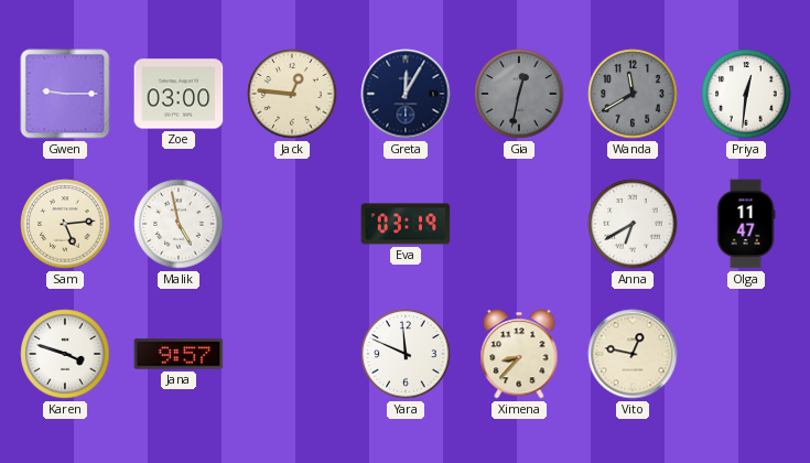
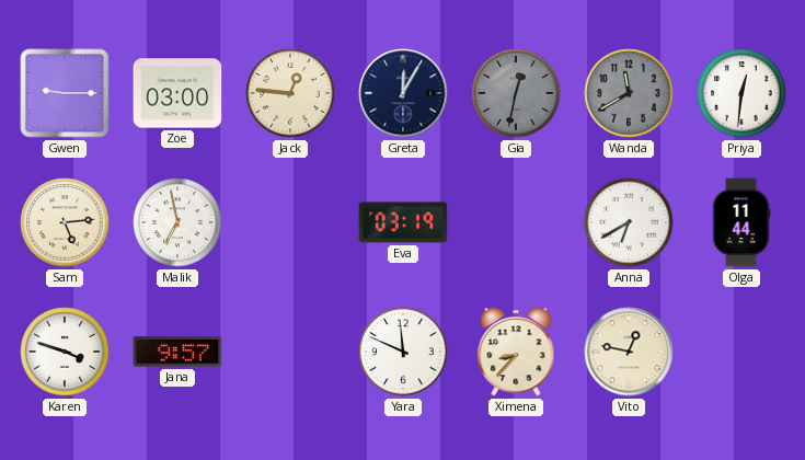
Malik: 4:58 -> 6:58
Olga: 11:47 -> 11:44
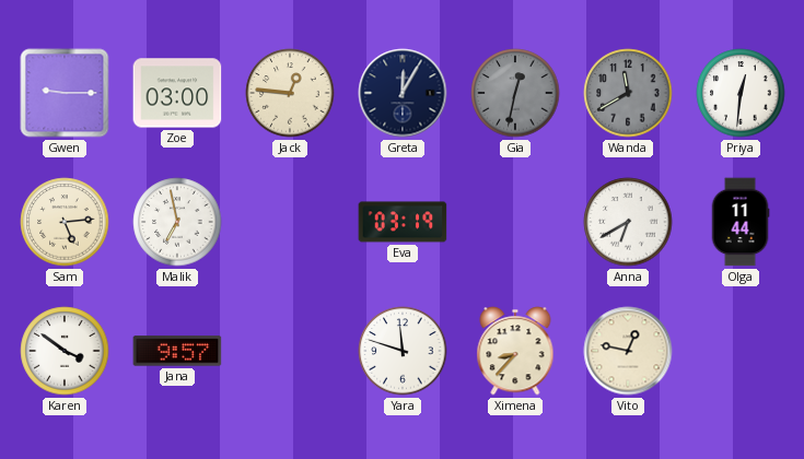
Karen: 3:48 -> 3:51
Yara: 11:49 -> 11:48
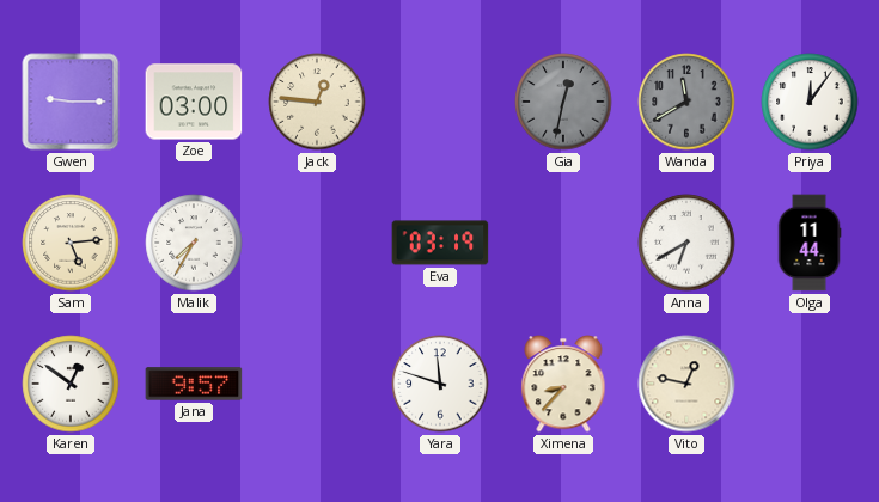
Greta: 12:05 -> none
Priya: 12:31 -> 12:06
Malik: 6:58 -> 7:35
Karen: 3:51 -> 12:51
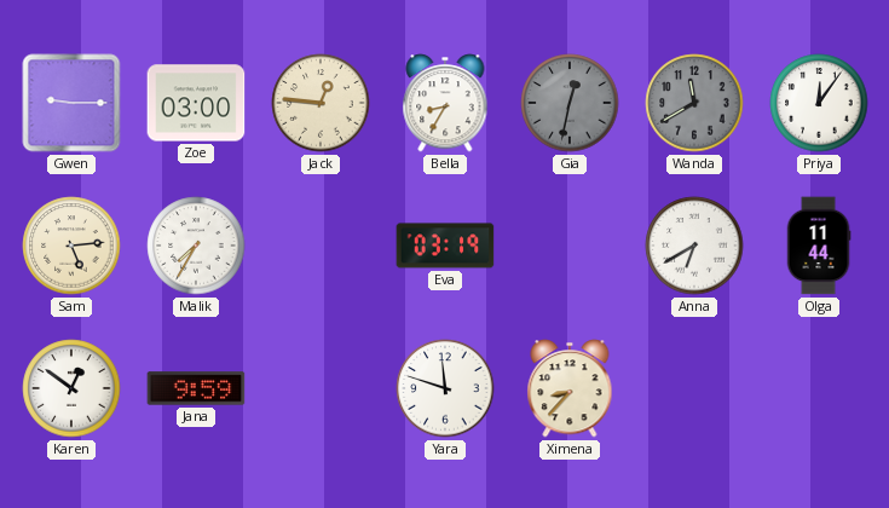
Bella: none -> 8:35
Jana: 9:57 -> 9:59
Vito: 12:47 -> none
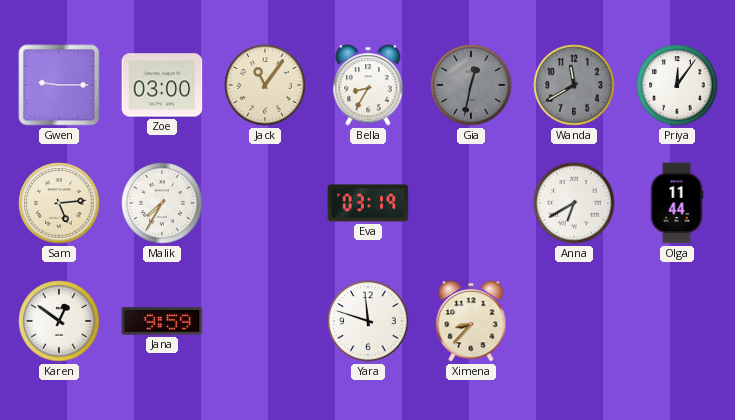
Jack: 12:46 -> 11:06
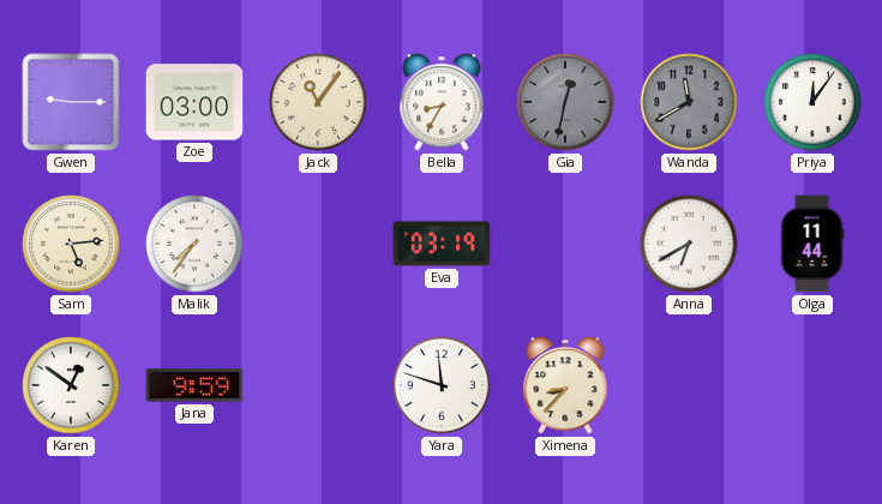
Malik: 7:35 -> 7:36
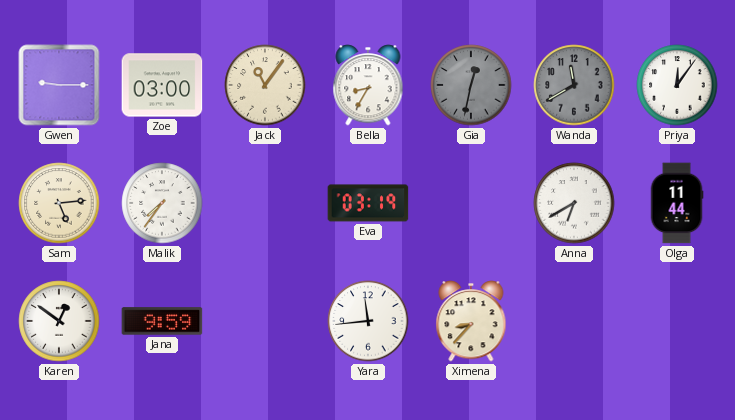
Yara: 11:48 -> 11:44
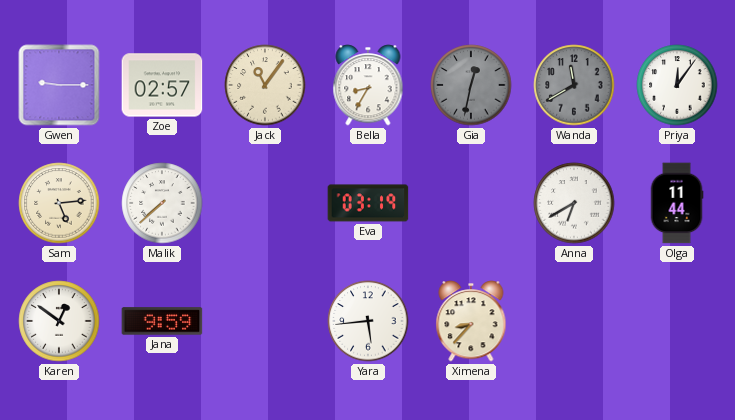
Zoe: 03:00 -> 02:57
Malik: 7:36 -> 7:38
Yara: 11:44 -> 5:44
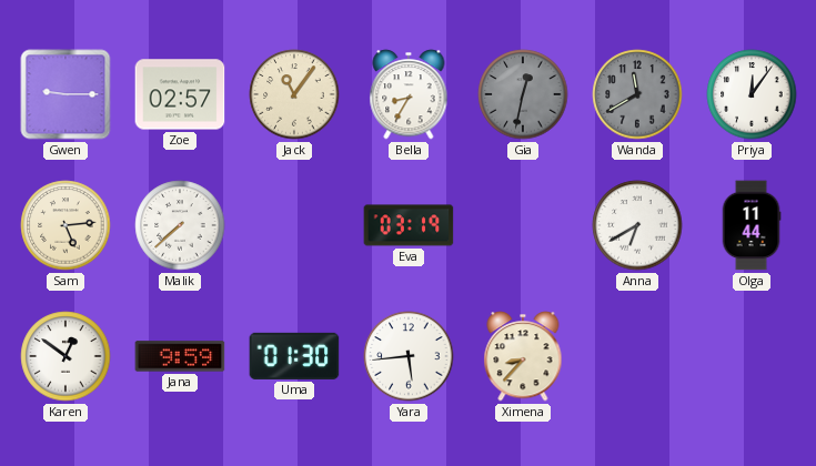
Uma: none -> 01:30
